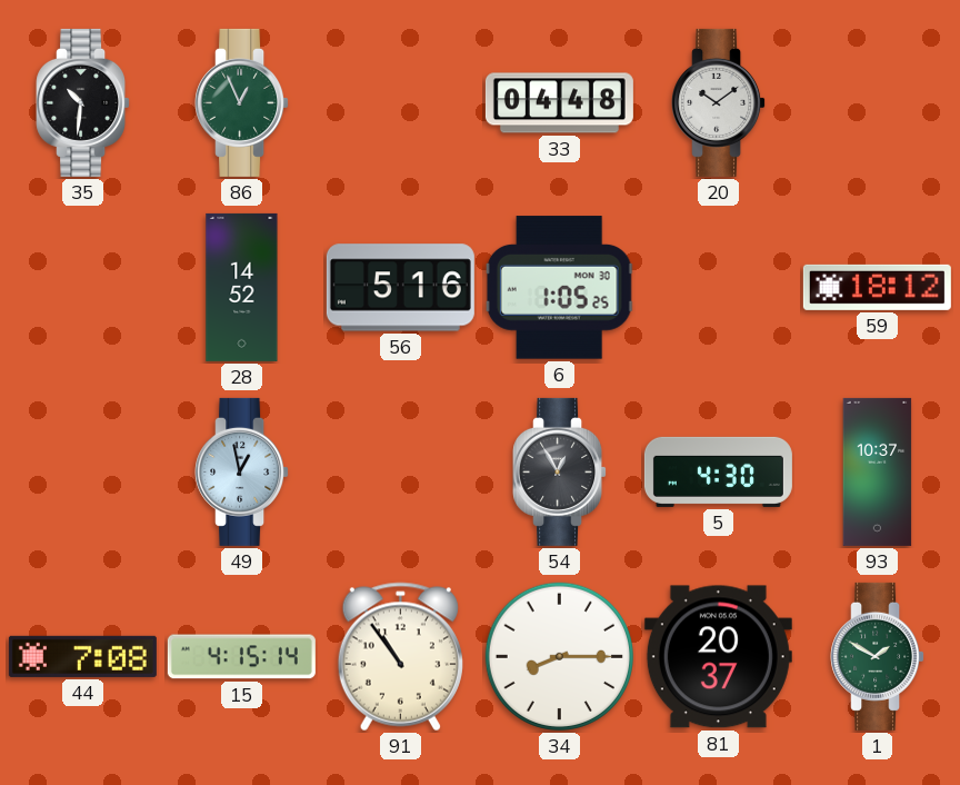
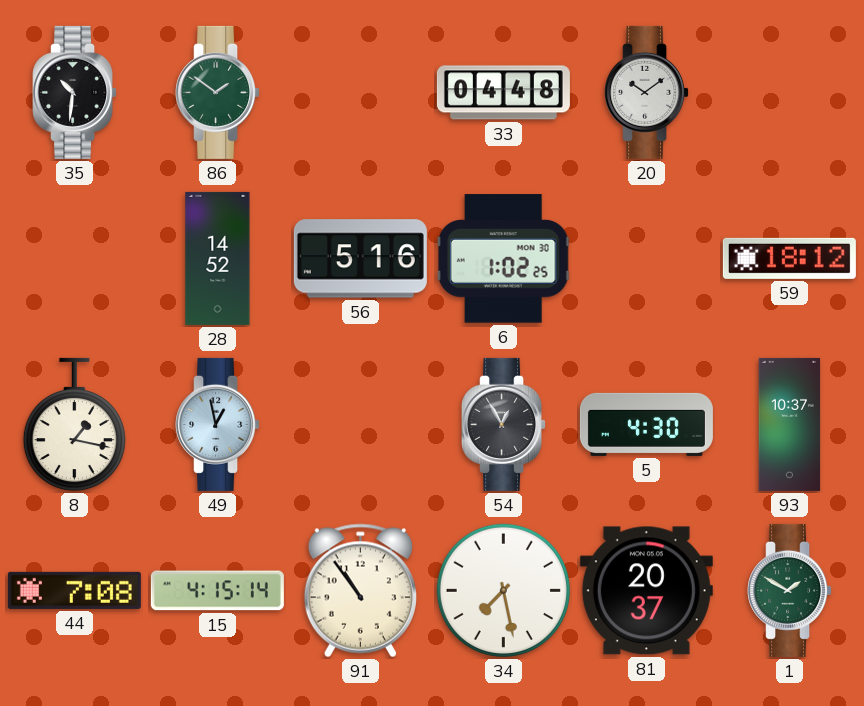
86: 12:56 -> 1:51
6: 1:05 -> 1:02
8: none -> 1:17
34: 8:15 -> 7:28
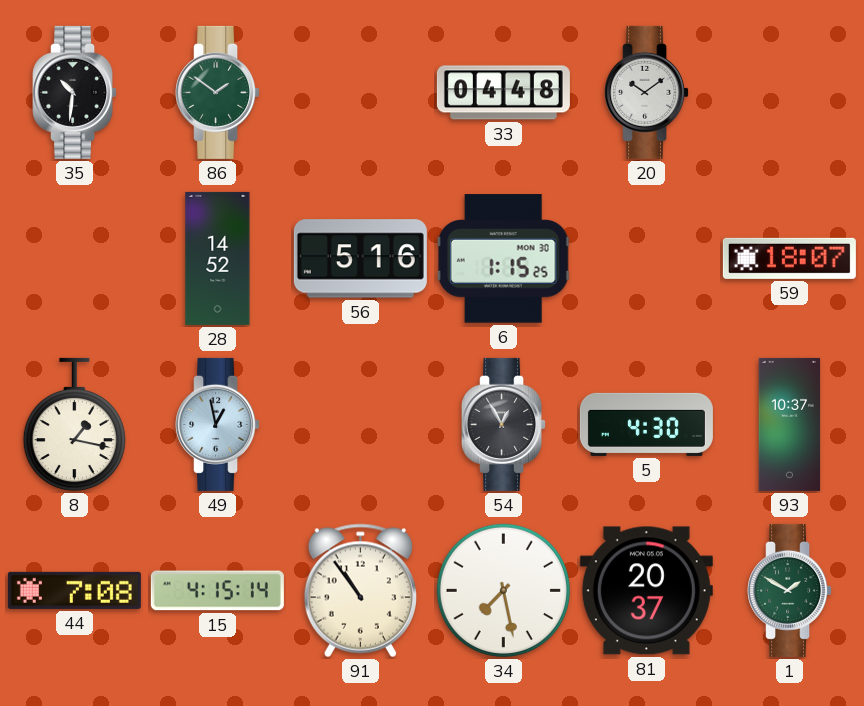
6: 1:02 -> 1:15
59: 18:12 -> 18:07
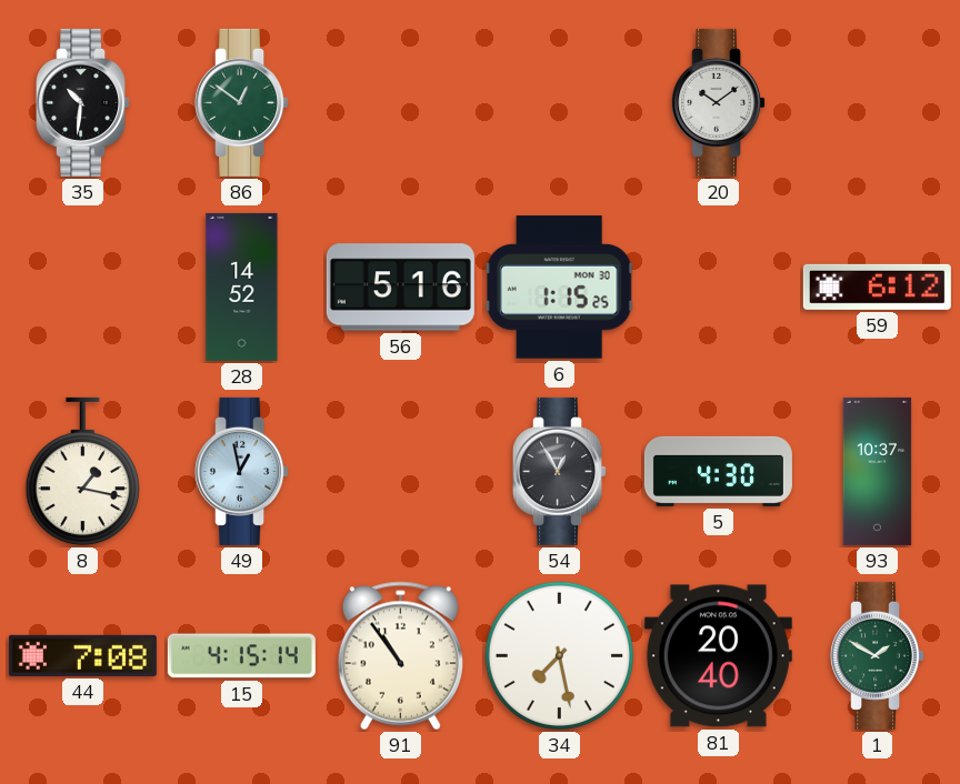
86: 1:51 -> 12:51
33: 04:48 -> none
59: 18:07 -> 6:12
81: 20:37 -> 20:40
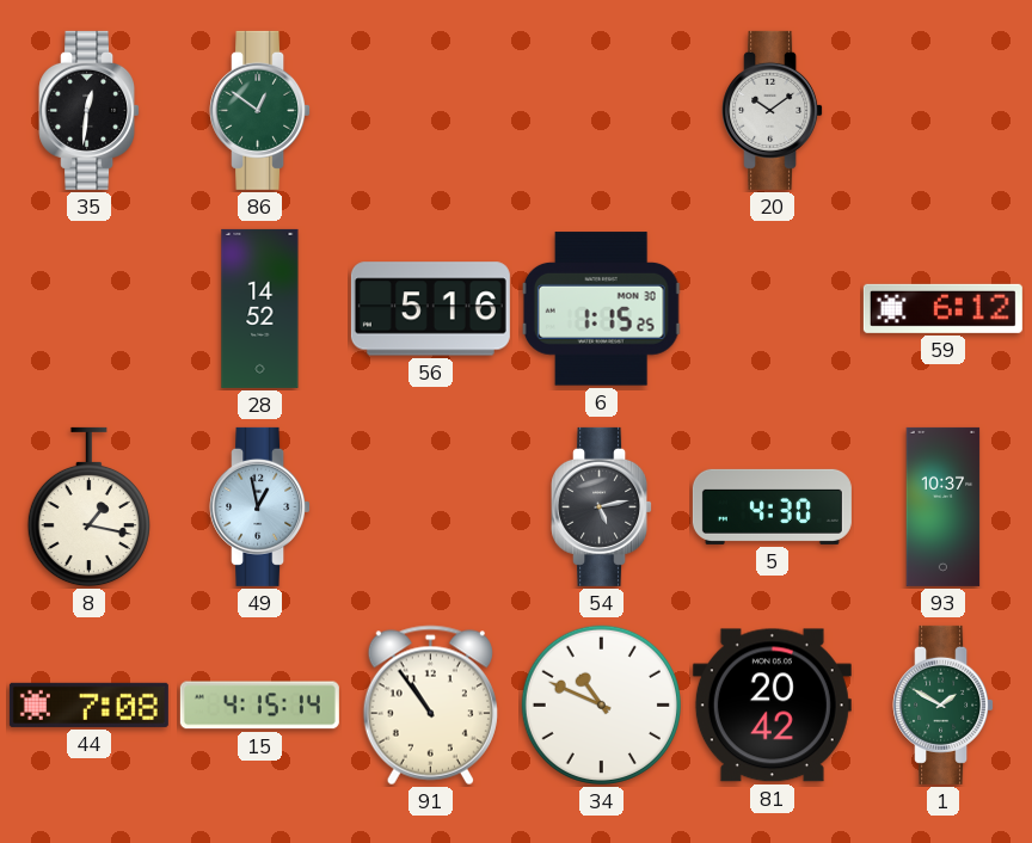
35: 10:31 -> 12:31
54: 12:55 -> 5:13
34: 7:28 -> 10:49
81: 20:40 -> 20:42
